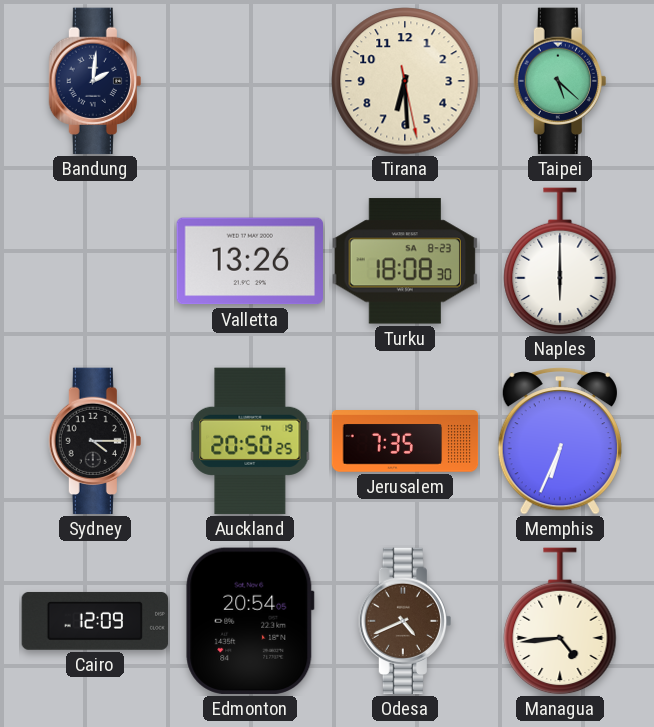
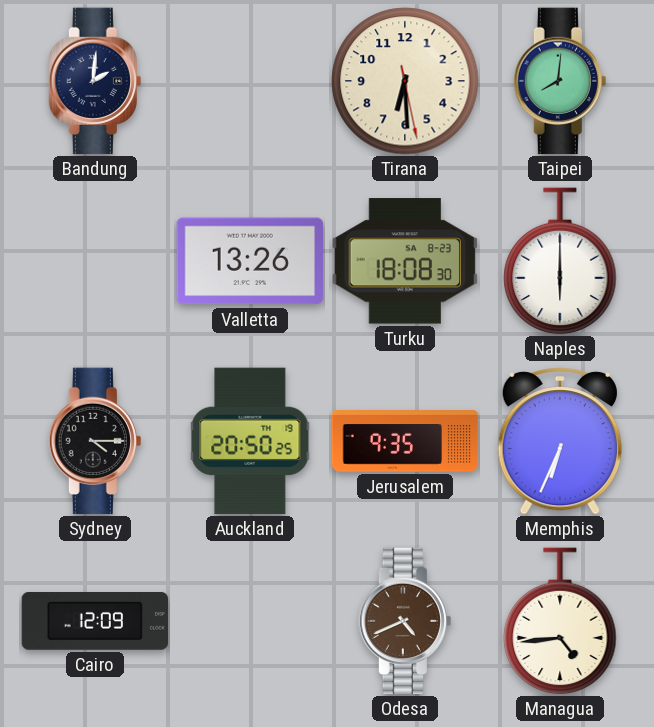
Taipei: 5:22 -> 8:01
Jerusalem: 7:35 -> 9:35
Edmonton: 20:54 -> none
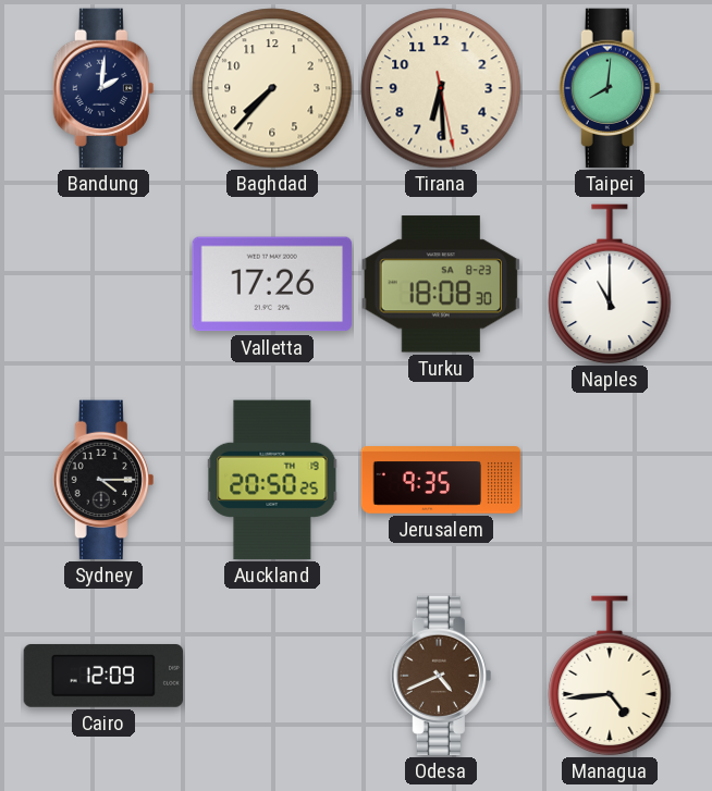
Baghdad: none -> 7:37
Valletta: 13:26 -> 17:26
Naples: 6:00 -> 11:00
Memphis: 6:34 -> none
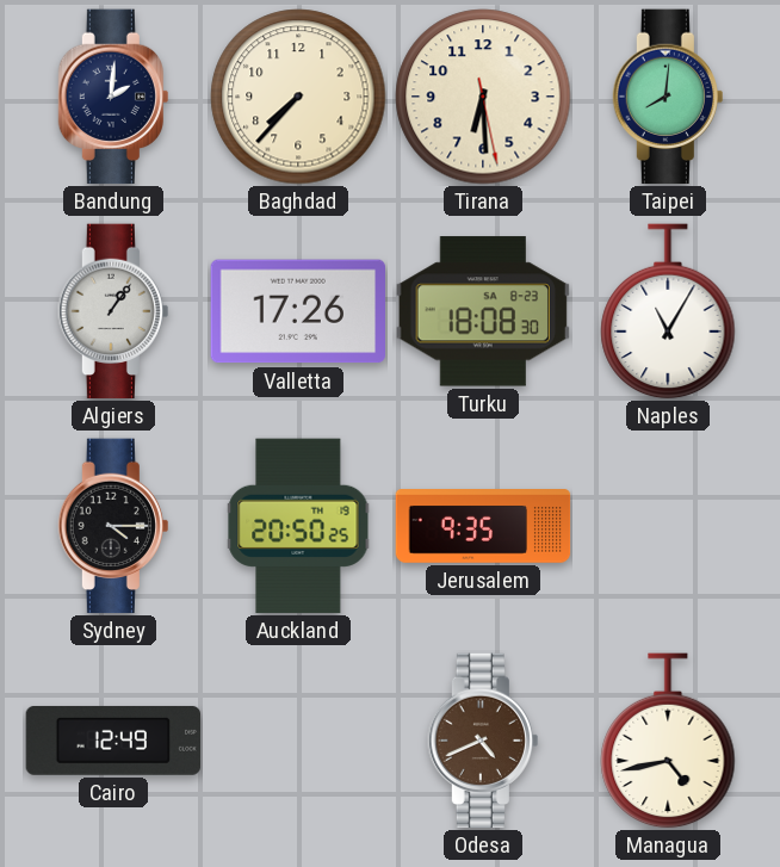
Algiers: none -> 1:06
Naples: 11:00 -> 11:05
Cairo: 12:09 -> 12:49
Managua: 4:44 -> 4:43
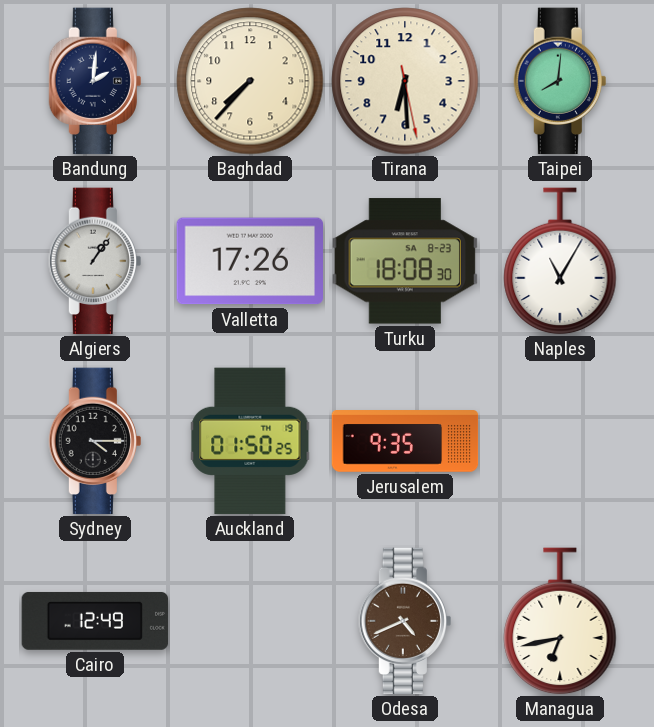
Auckland: 20:50 -> 01:50
Managua: 4:43 -> 6:43
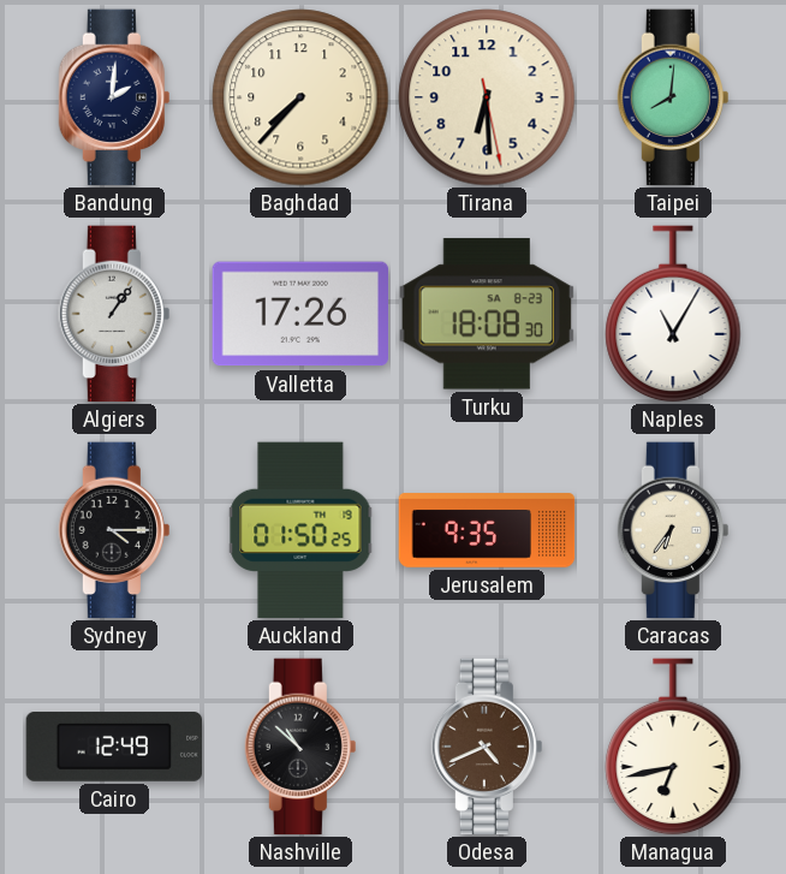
Caracas: none -> 6:36
Nashville: none -> 10:52
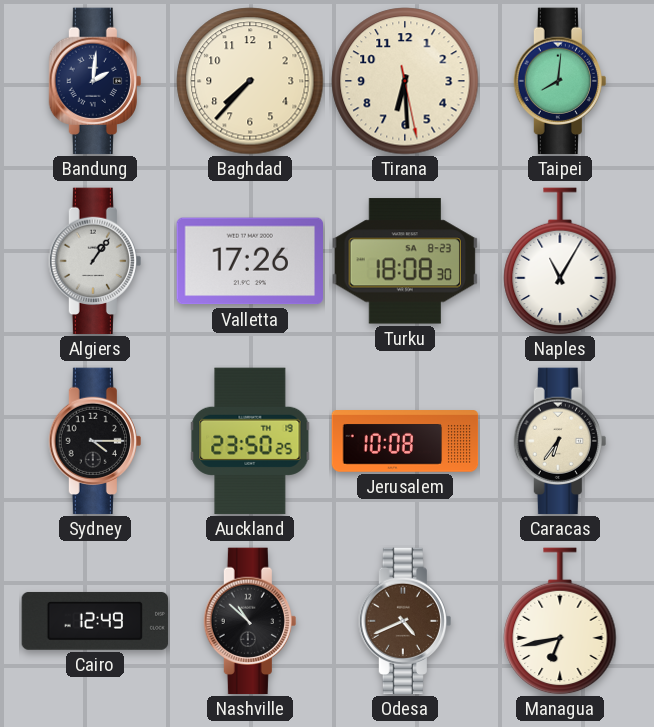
Auckland: 01:50 -> 23:50
Jerusalem: 9:35 -> 10:08
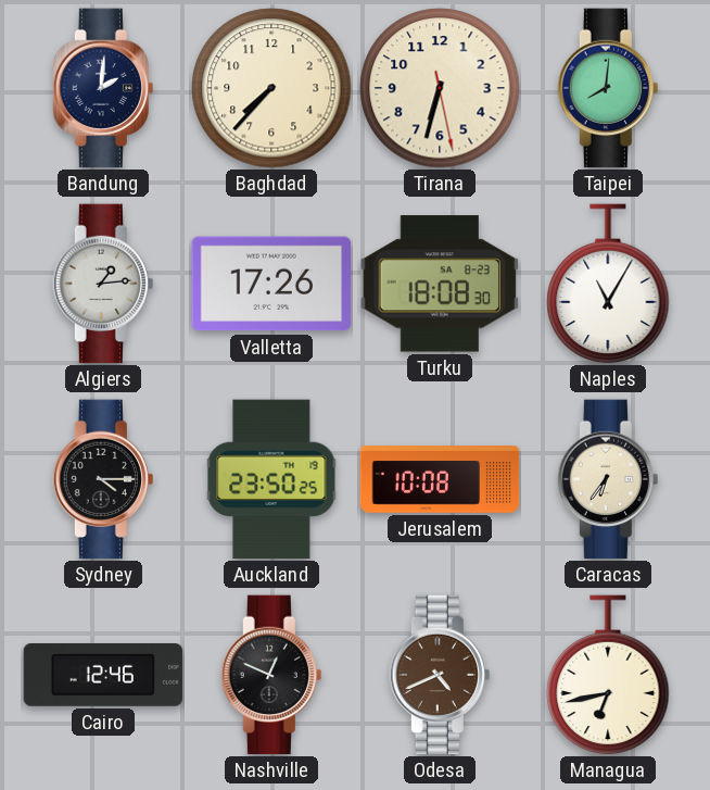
Tirana: 6:29 -> 6:32
Algiers: 1:06 -> 1:14
Cairo: 12:49 -> 12:46
Nashville: 10:52 -> 12:49
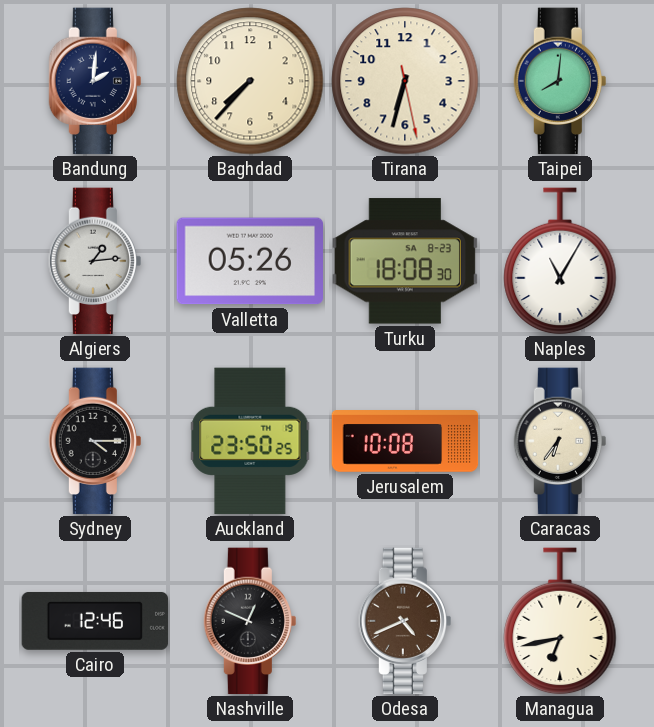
Valletta: 17:26 -> 05:26
